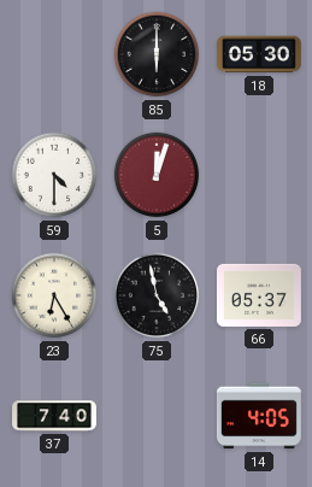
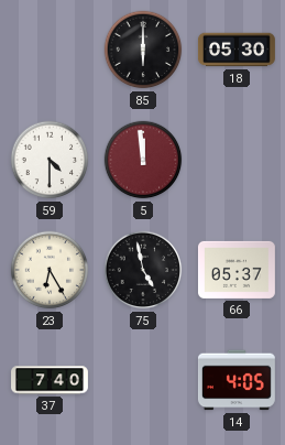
5: 12:03 -> 11:59
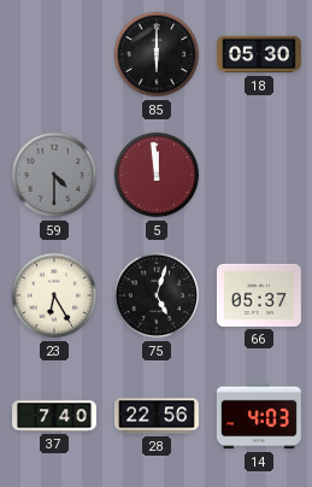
59 dial: white -> grey
75: 4:58 -> 5:03
28: none -> 22:56
14: 4:05 -> 4:03
